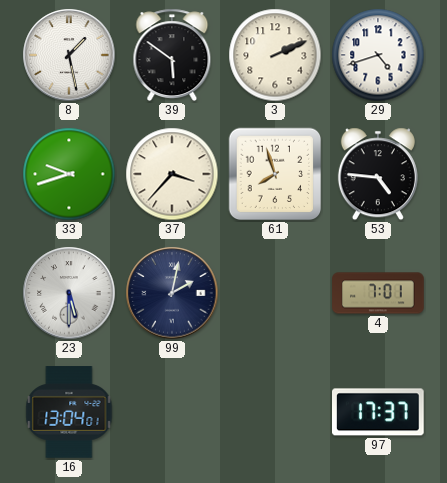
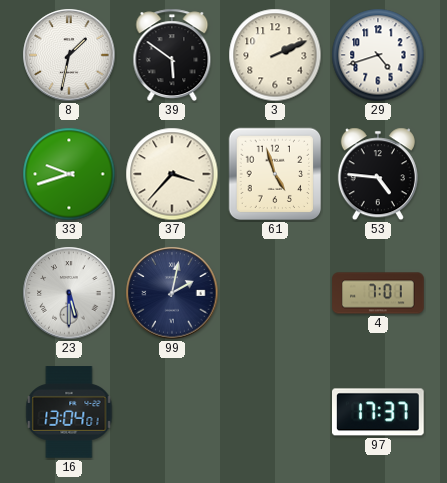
8: 1:28 -> 1:32
61: 7:57 -> 4:57
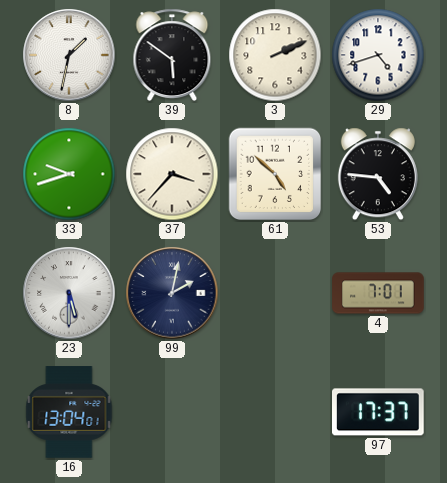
61: 4:57 -> 4:52
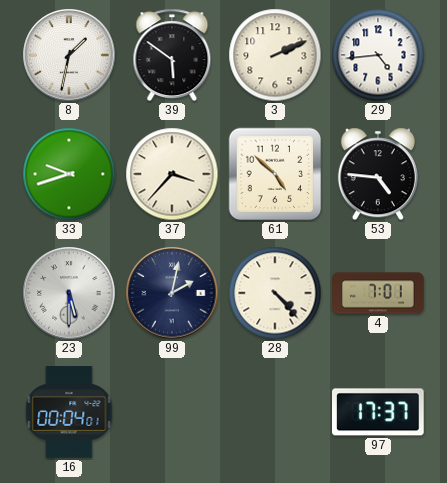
29: 4:42 -> 4:44
28: none -> 4:23
16: 13:04 -> 00:04
